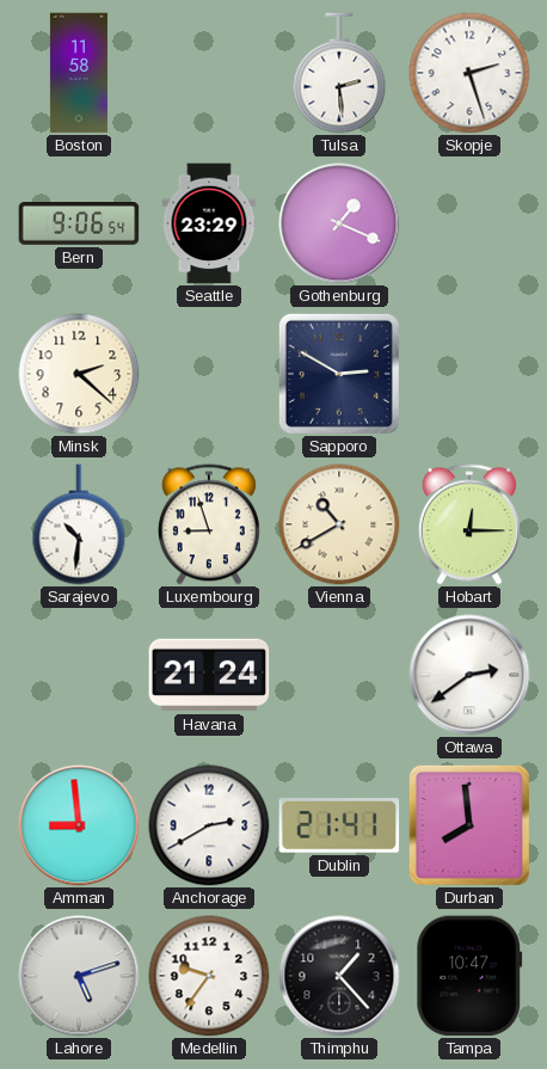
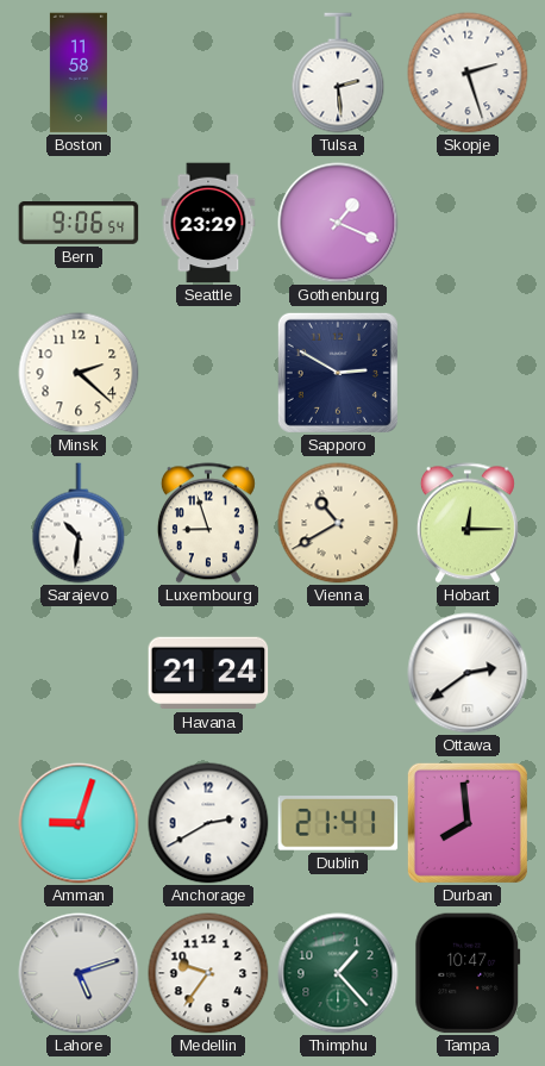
Amman: 8:59 -> 9:03
Thimphu dial: black -> green
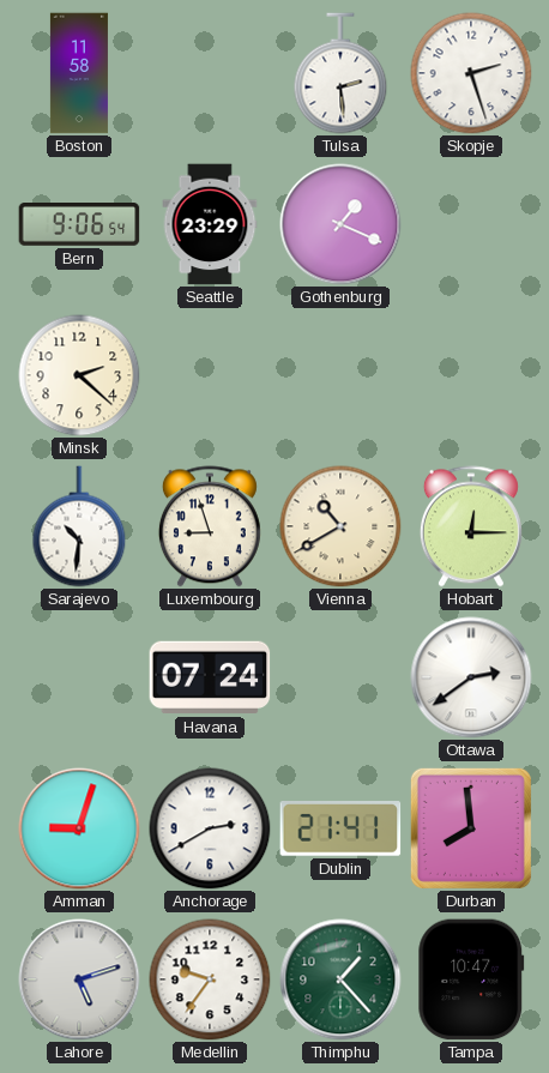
Sapporo: 2:50 -> none
Havana: 21:24 -> 07:24
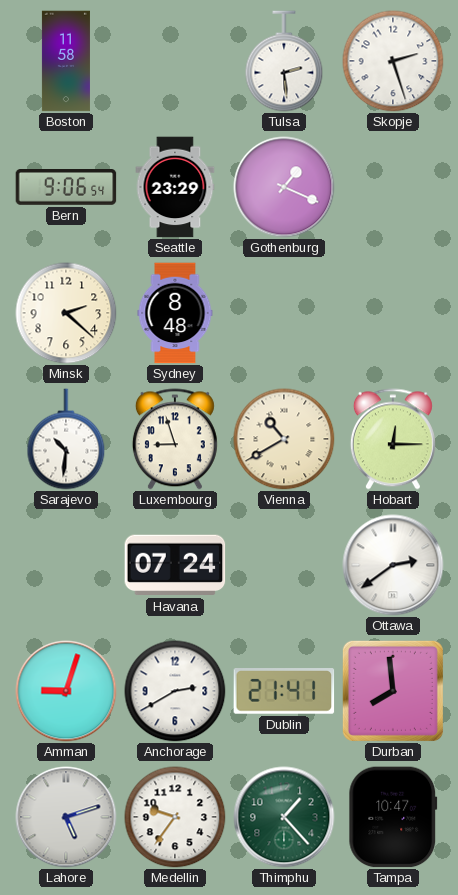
Sydney: none -> 8:48
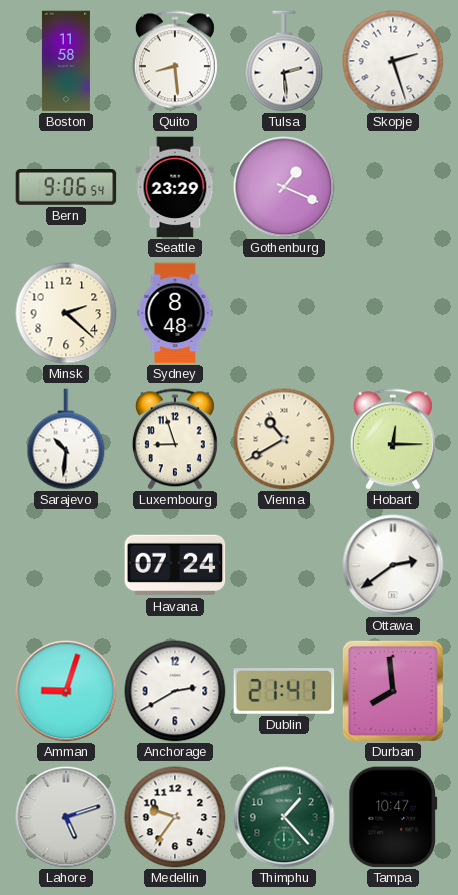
Quito: none -> 8:29
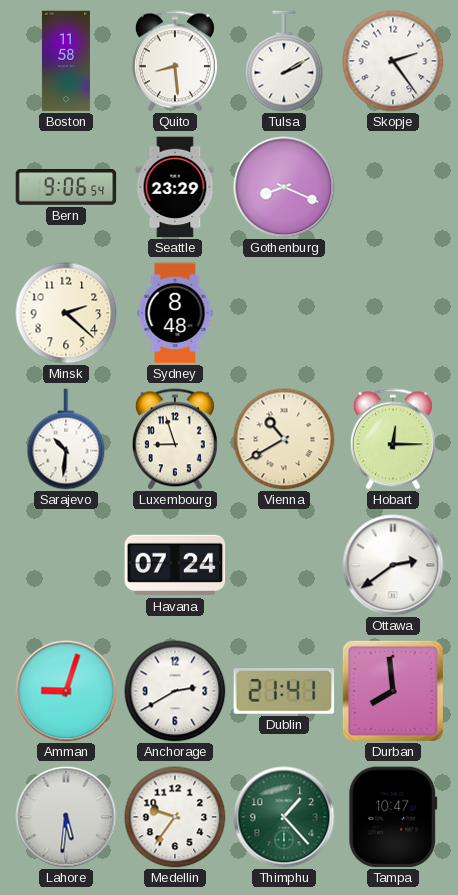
Tulsa: 2:29 -> 2:10
Skopje: 2:27 -> 2:24
Gothenburg: 1:19 -> 8:19
Lahore: 5:12 -> 5:31
